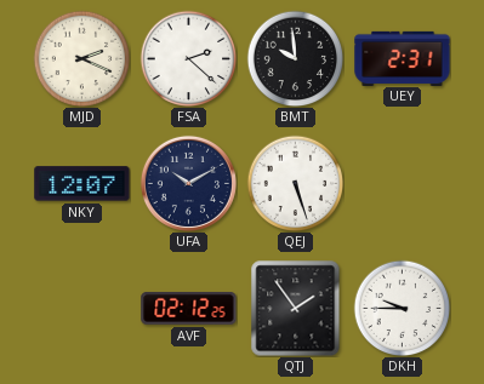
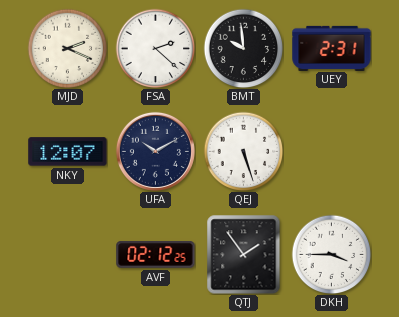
DKH: 9:45 -> 3:45
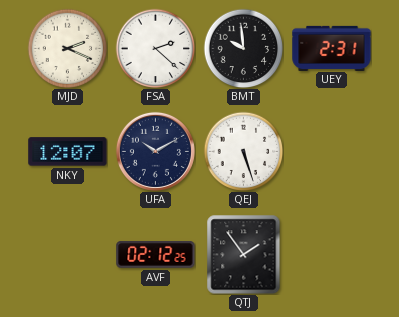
DKH: 3:45 -> none
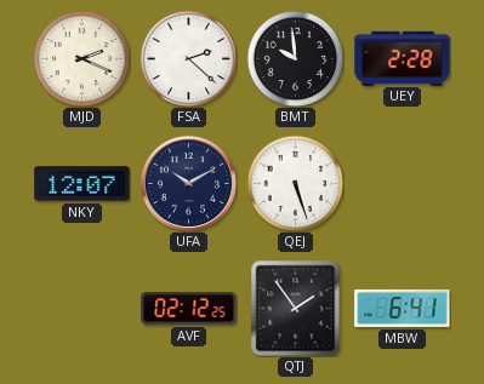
UEY: 2:31 -> 2:28
MBW: none -> 6:41
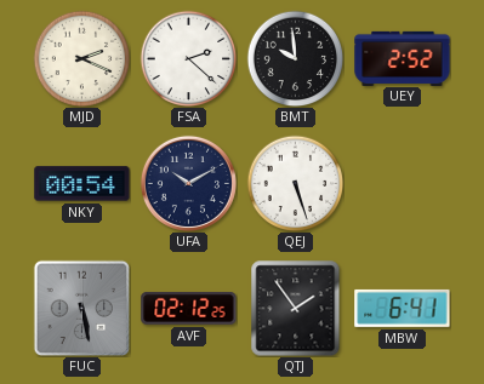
UEY: 2:28 -> 2:52
NKY: 12:07 -> 00:54
FUC: none -> 5:28
